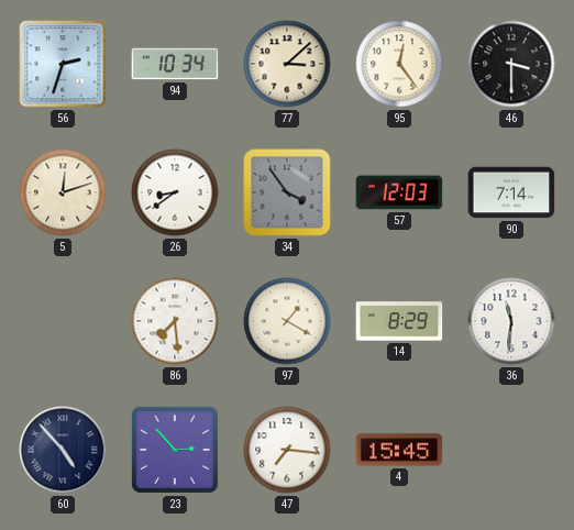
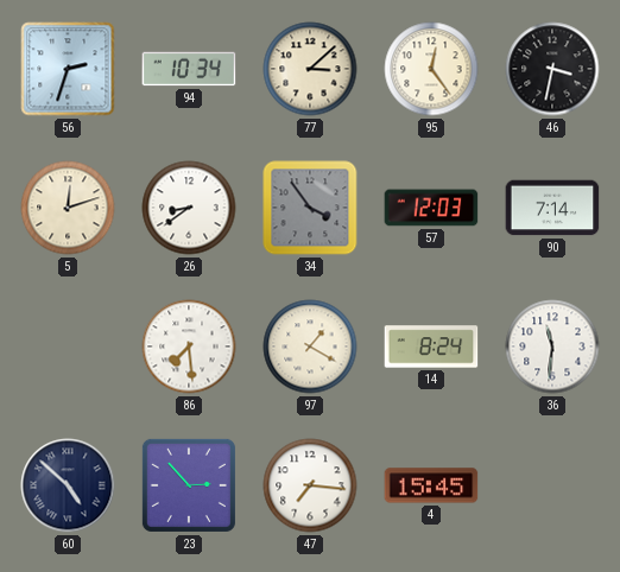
46: 3:30 -> 3:32
14: 8:29 -> 8:24
60: 4:53 -> 4:52
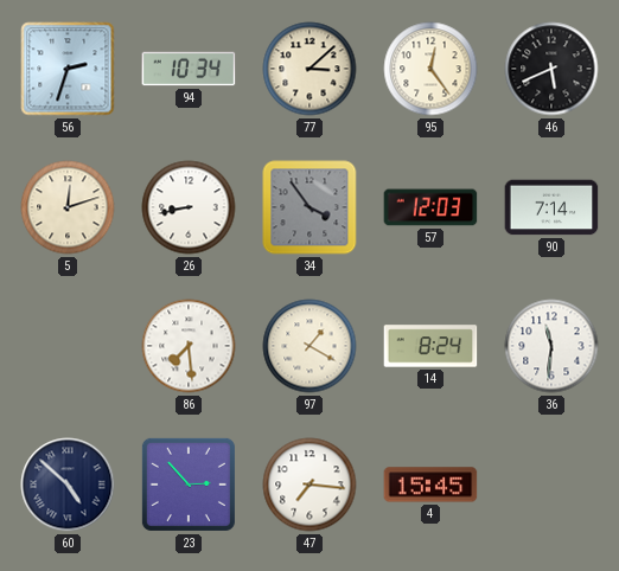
46: 3:32 -> 5:41
26: 8:39 -> 8:43
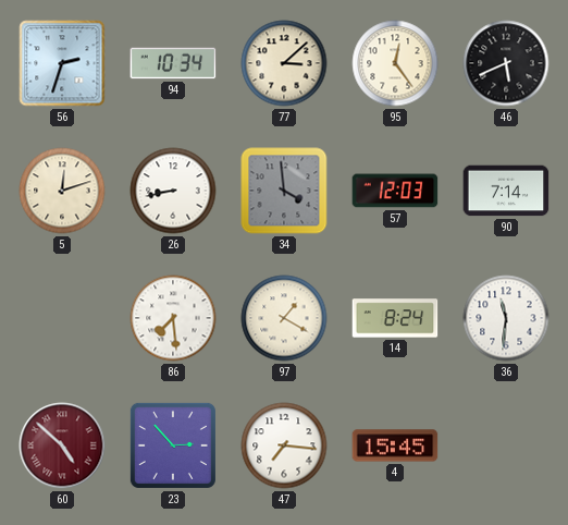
34: 3:54 -> 3:59
60 dial: navy -> burgundy
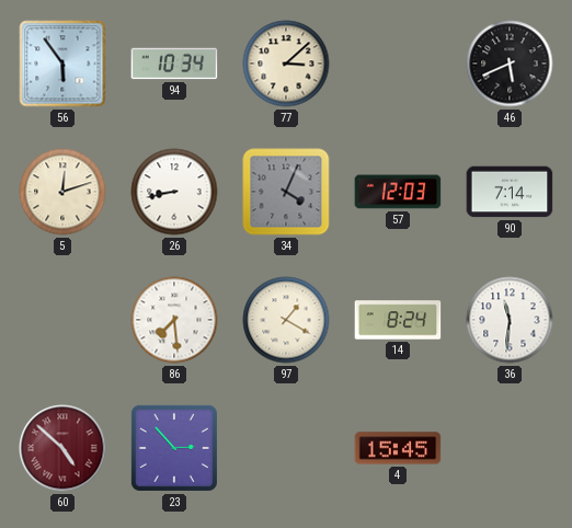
56: 2:33 -> 5:54
95: 12:24 -> none
34: 3:59 -> 4:04
47: 7:16 -> none
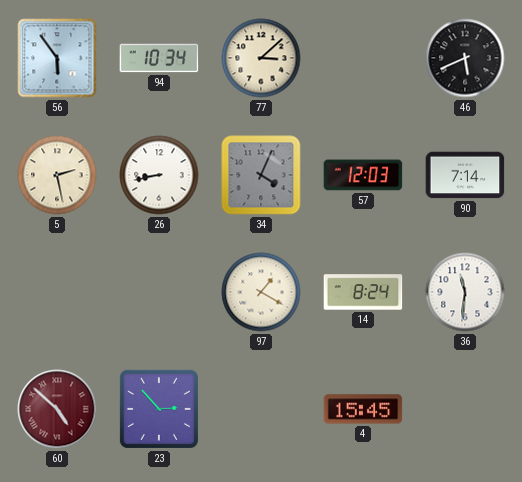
5: 12:12 -> 2:28
86: 7:29 -> none
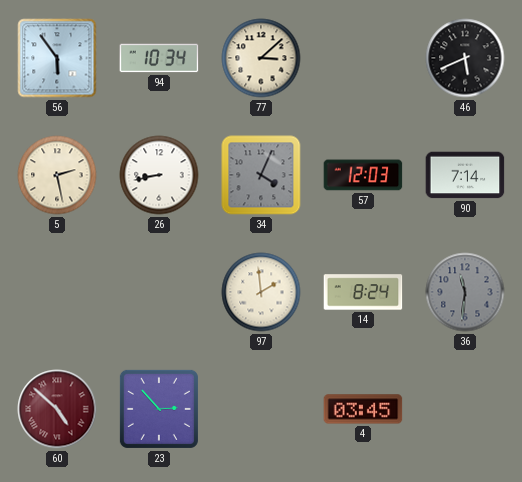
97: 1:20 -> 1:59
36 dial: white -> grey
4: 15:45 -> 03:45
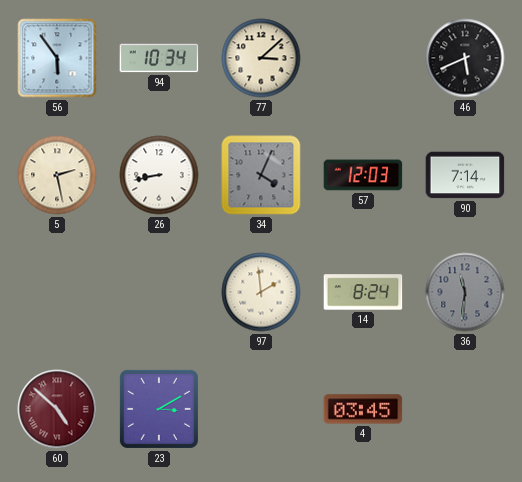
23: 2:53 -> 3:10
